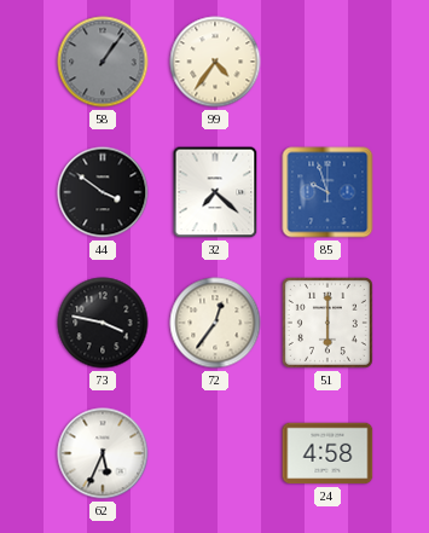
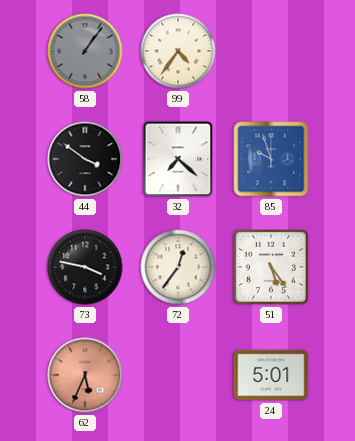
51: 6:00 -> 5:24
62 dial: white -> salmon
24: 4:58 -> 5:01
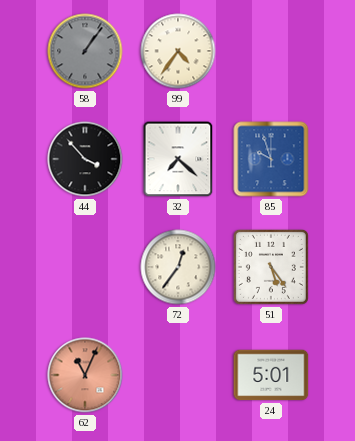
44: 3:51 -> 3:53
73: 3:47 -> none
62: 5:34 -> 11:04
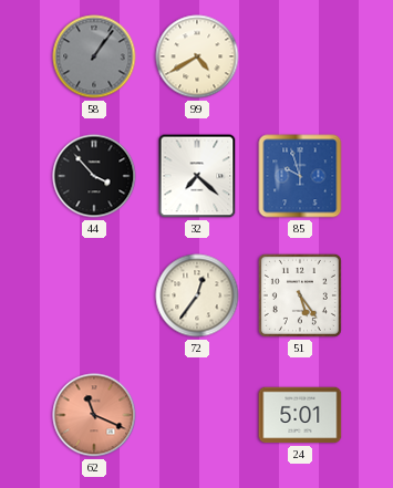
99: 4:36 -> 4:40
62: 11:04 -> 11:19
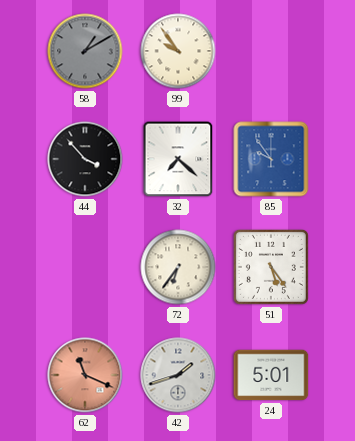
58: 1:06 -> 1:10
99: 4:40 -> 9:54
85: 9:57 -> 9:54
72: 12:36 -> 6:36
42: none -> 1:42
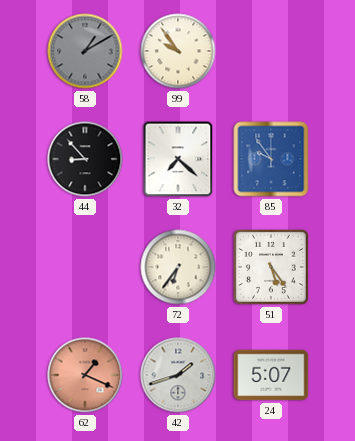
44: 3:53 -> 8:53
62: 11:19 -> 1:19
24: 5:01 -> 5:07
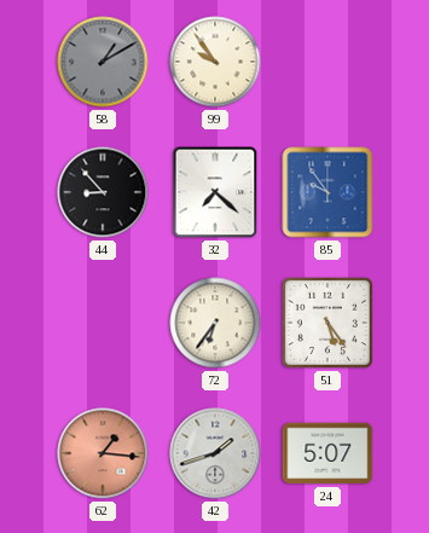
62: 1:19 -> 1:16
